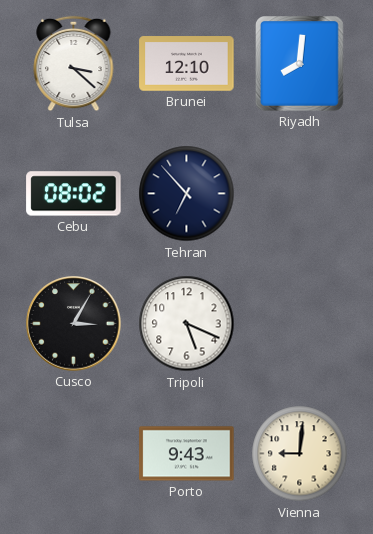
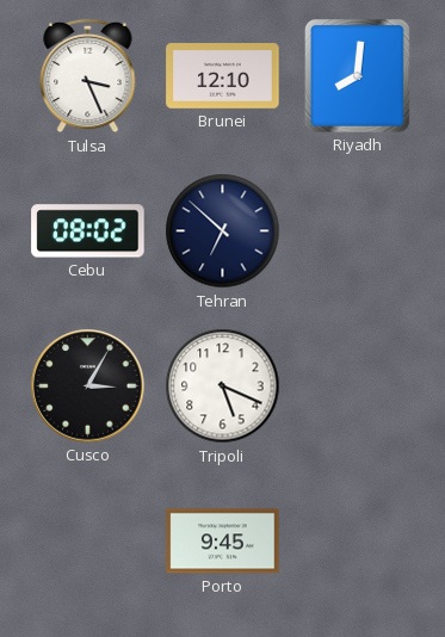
Tulsa: 3:22 -> 3:26
Tehran: 6:53 -> 6:52
Porto: 9:43 -> 9:45
Vienna: 9:01 -> none
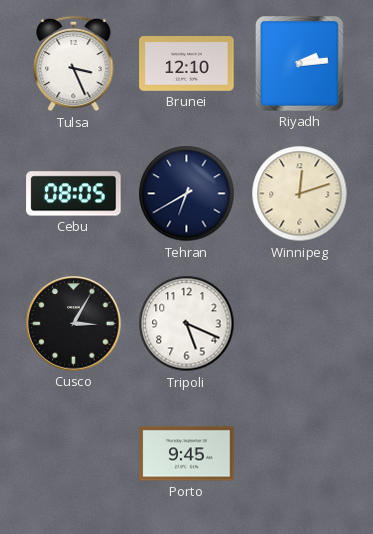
Riyadh: 8:01 -> 2:14
Cebu: 08:02 -> 08:05
Tehran: 6:52 -> 6:40
Winnipeg: none -> 12:12
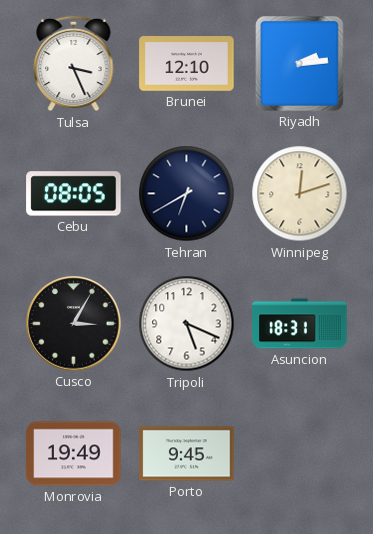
Asuncion: none -> 18:31
Monrovia: none -> 19:49
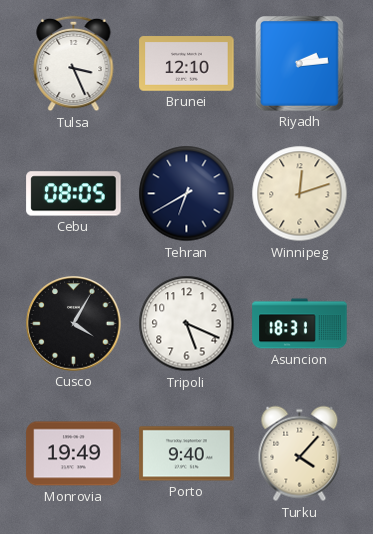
Cusco: 3:05 -> 4:05
Porto: 9:45 -> 9:40
Turku: none -> 4:07
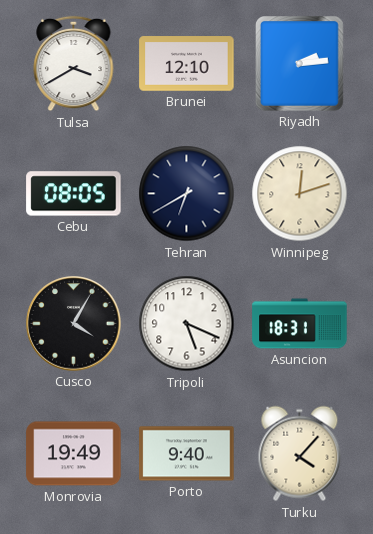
Tulsa: 3:26 -> 3:40
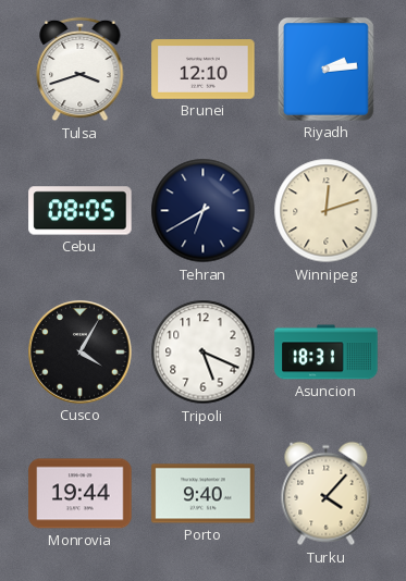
Tulsa: 3:40 -> 3:42
Monrovia: 19:49 -> 19:44
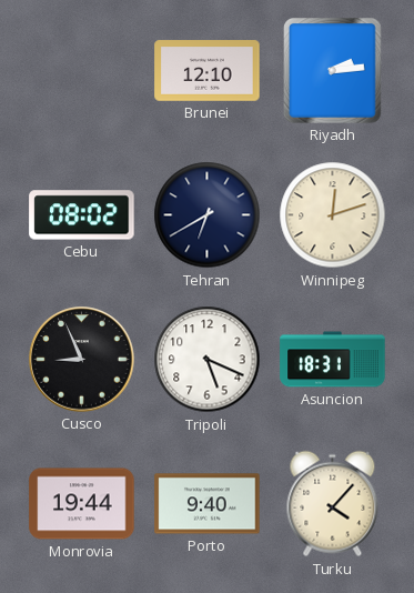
Tulsa: 3:42 -> none
Cebu: 08:05 -> 08:02
Cusco: 4:05 -> 8:56
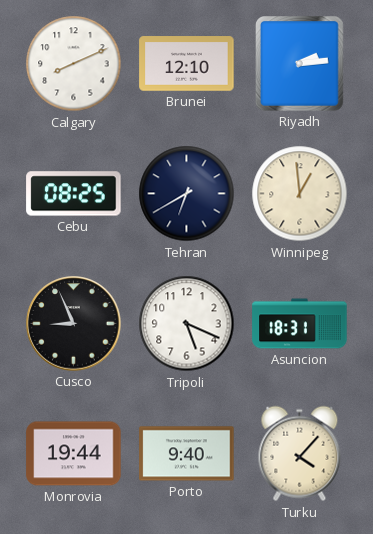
Calgary: none -> 8:11
Cebu: 08:02 -> 08:25
Winnipeg: 12:12 -> 12:59
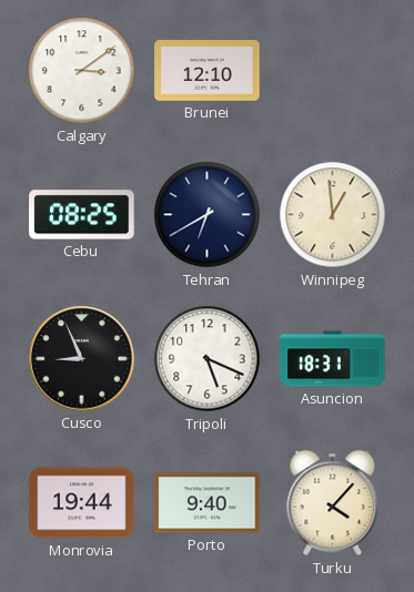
Calgary: 8:11 -> 3:09
Riyadh: 2:14 -> none
